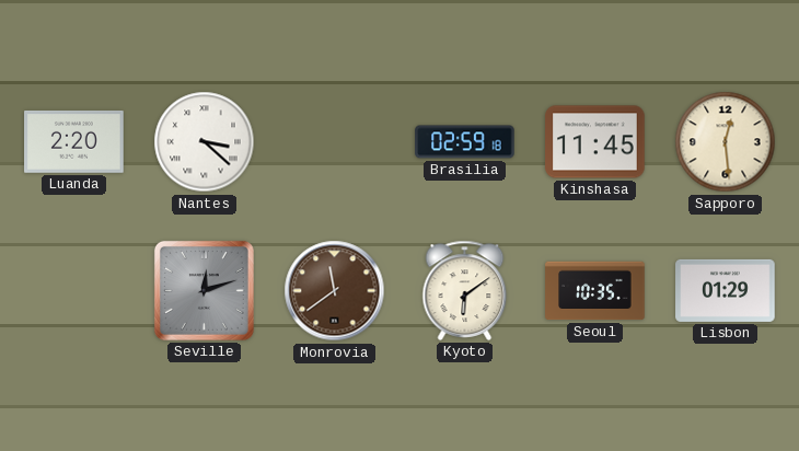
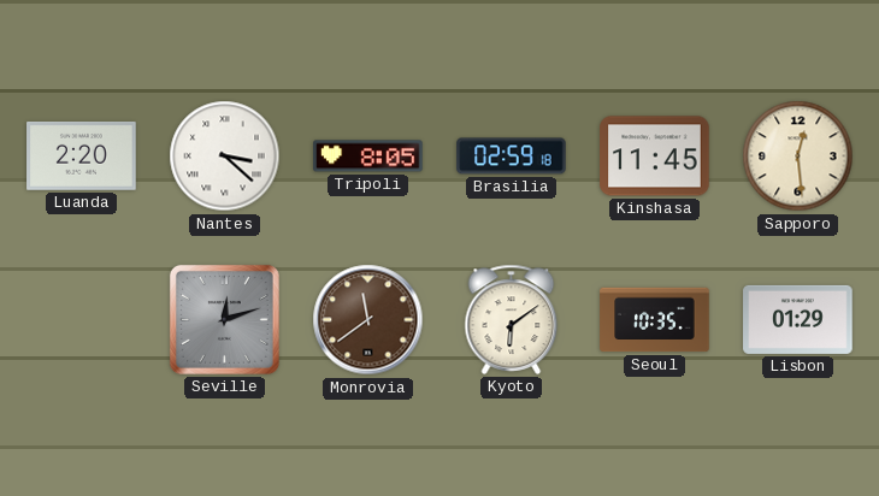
Tripoli: none -> 8:05
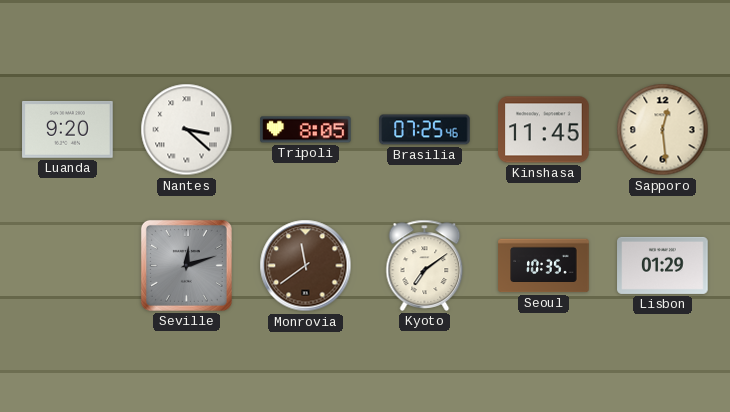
Luanda: 2:20 -> 9:20
Brasilia: 02:59 -> 07:25
Kyoto: 6:09 -> 7:09
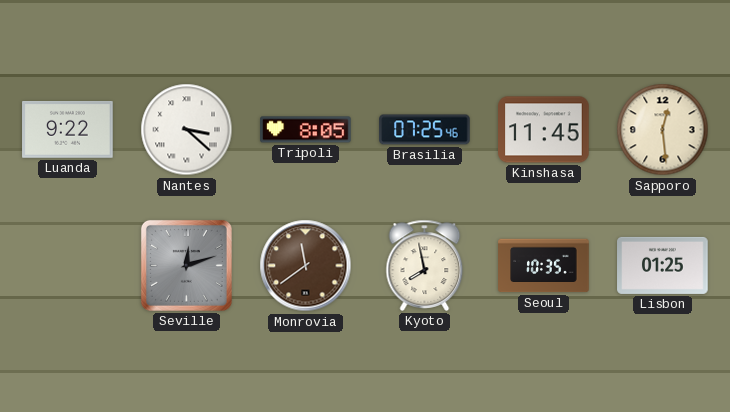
Luanda: 9:20 -> 9:22
Kyoto: 7:09 -> 7:58
Lisbon: 01:29 -> 01:25
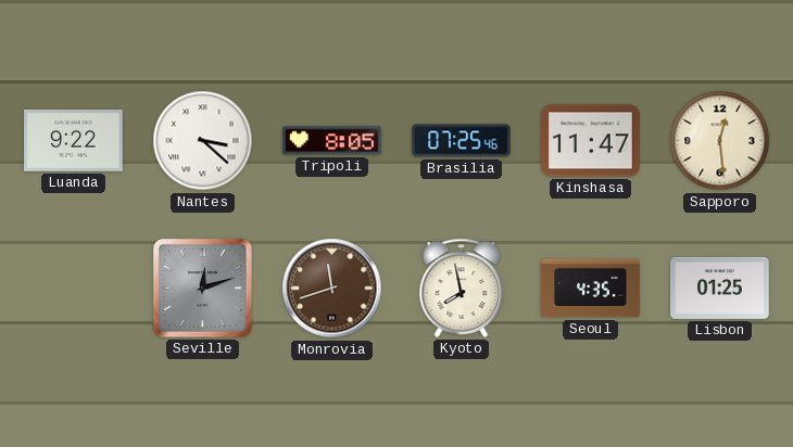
Kinshasa: 11:45 -> 11:47
Monrovia: 11:39 -> 11:42
Seoul: 10:35 -> 4:35
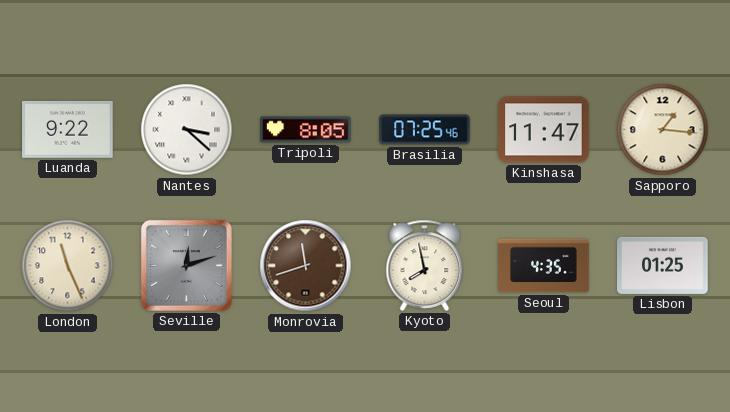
Sapporo: 12:29 -> 1:16
London: none -> 11:26
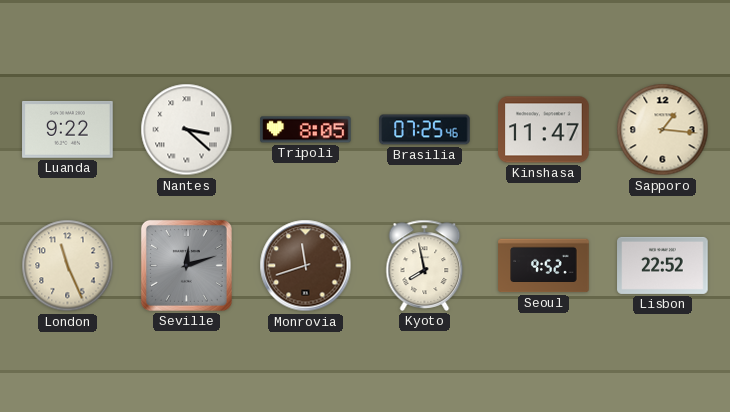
Seoul: 4:35 -> 9:52
Lisbon: 01:25 -> 22:52
